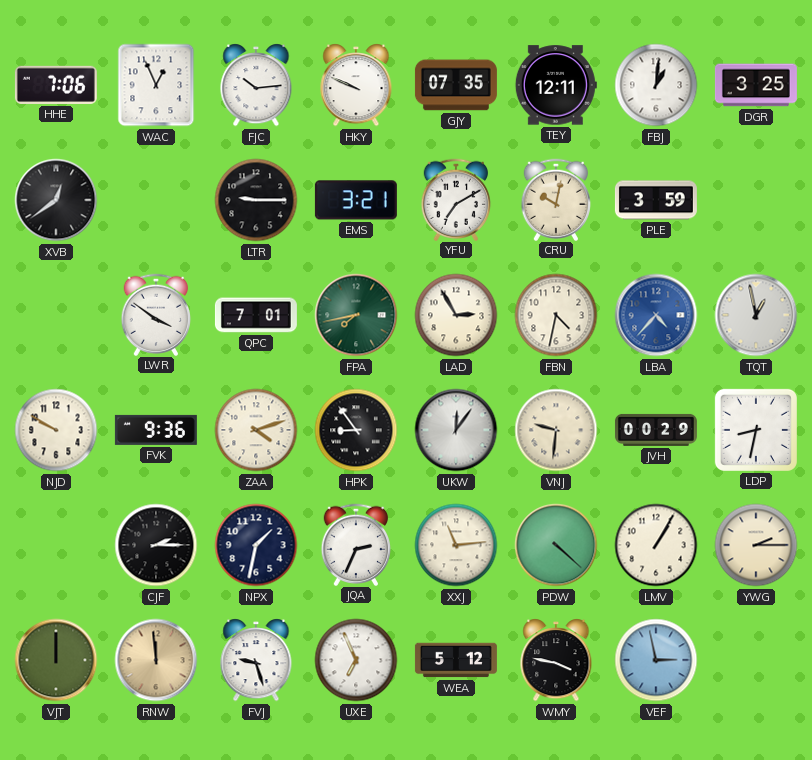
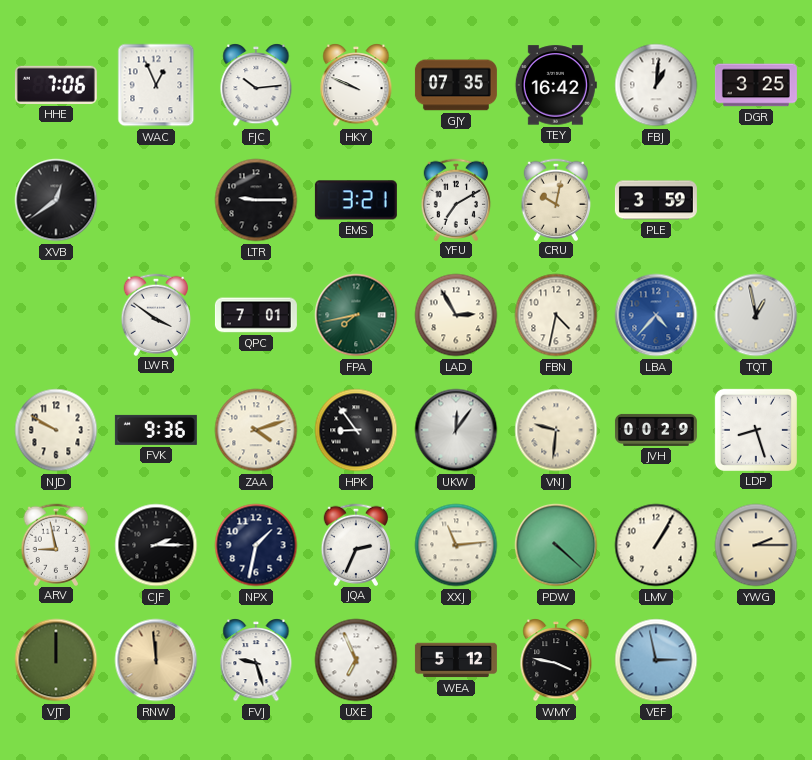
TEY: 12:11 -> 16:42
LDP: 8:32 -> 8:27
ARV: none -> 8:58
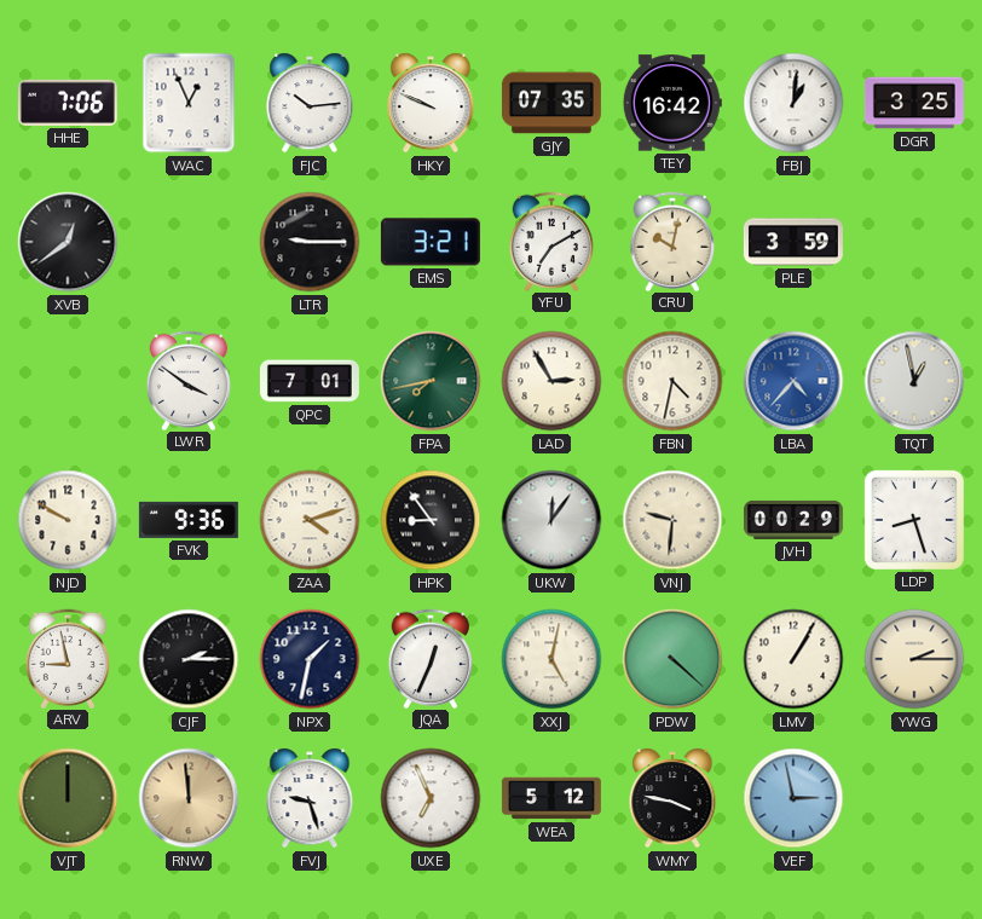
JQA: 2:34 -> 12:34
XXJ: 11:14 -> 5:02
